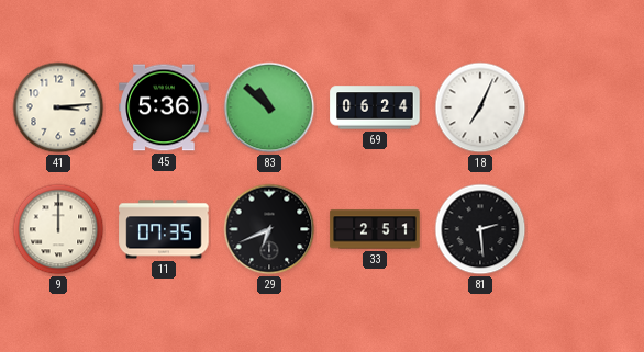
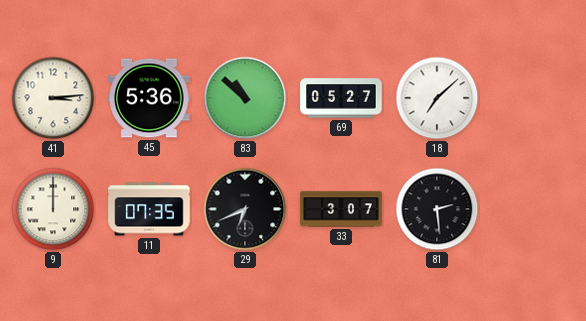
69: 06:24 -> 05:27
18: 7:04 -> 7:08
33: 2:51 -> 3:07
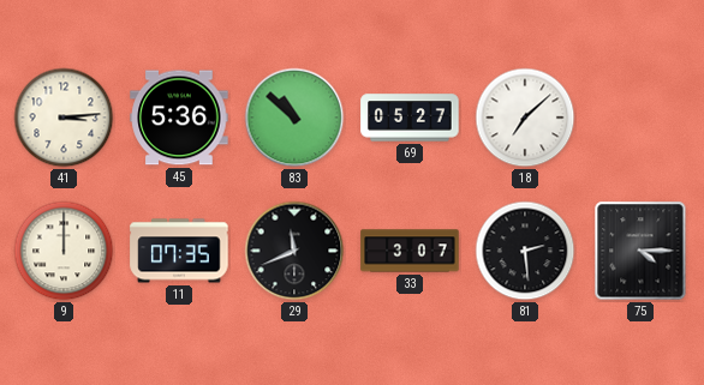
29: 6:41 -> 11:41
75: none -> 4:15
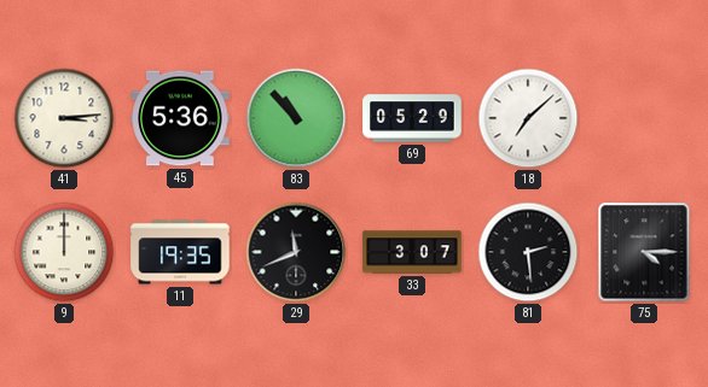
83: 10:52 -> 10:53
69: 05:27 -> 05:29
11: 07:35 -> 19:35
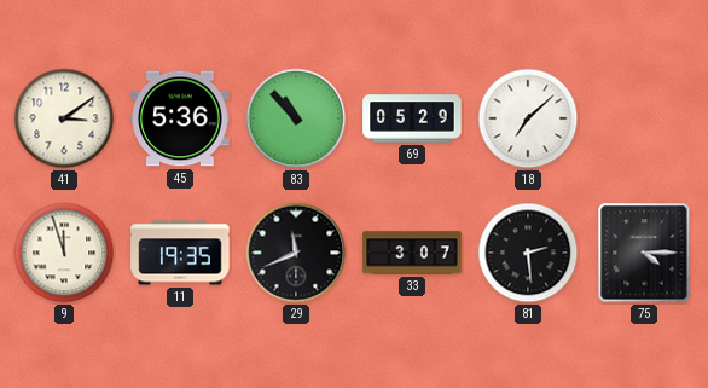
41: 3:14 -> 3:09
9: 12:00 -> 11:57
